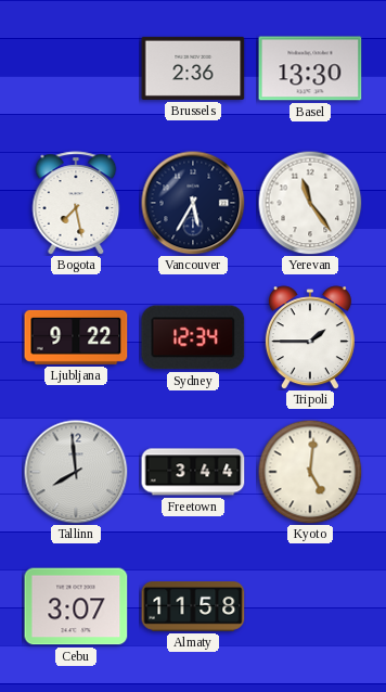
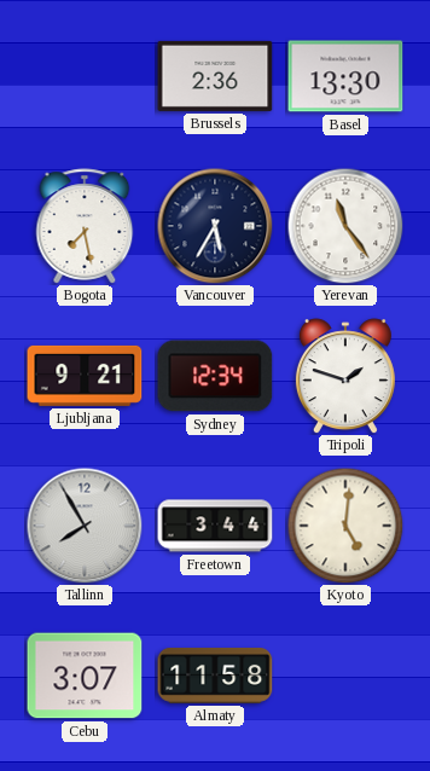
Ljubljana: 9:22 -> 9:21
Tripoli: 1:45 -> 1:48
Tallinn: 7:59 -> 7:55
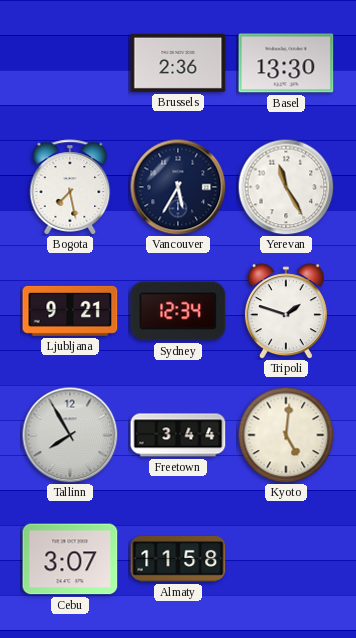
Yerevan: 11:24 -> 11:25
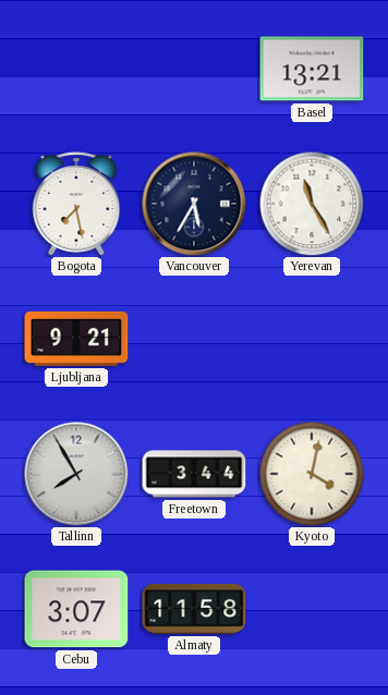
Brussels: 2:36 -> none
Basel: 13:30 -> 13:21
Sydney: 12:34 -> none
Tripoli: 1:48 -> none
Kyoto: 5:01 -> 4:02
